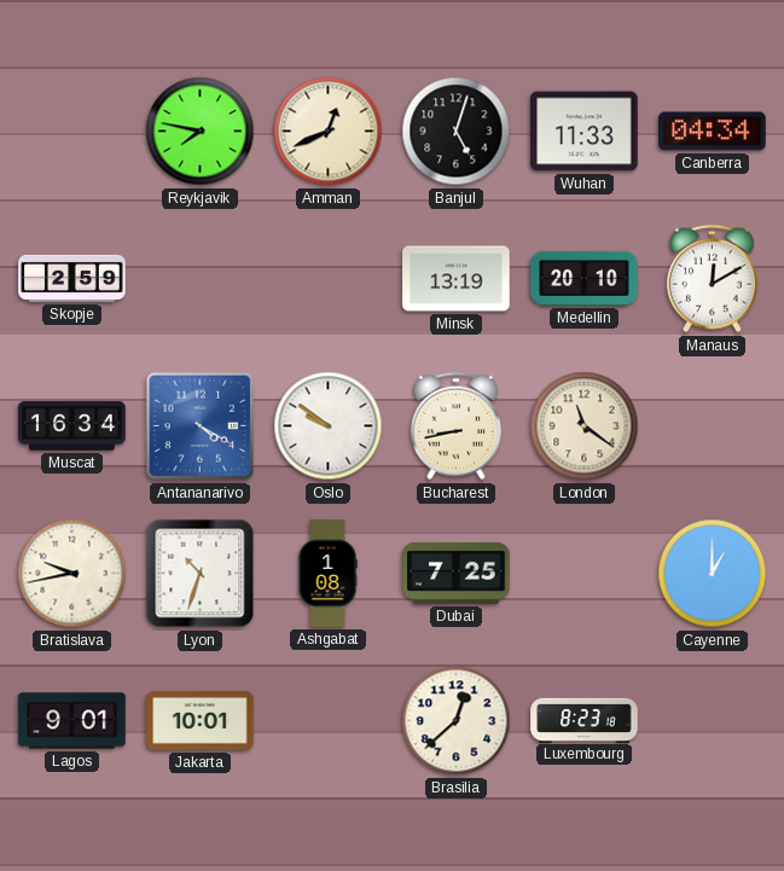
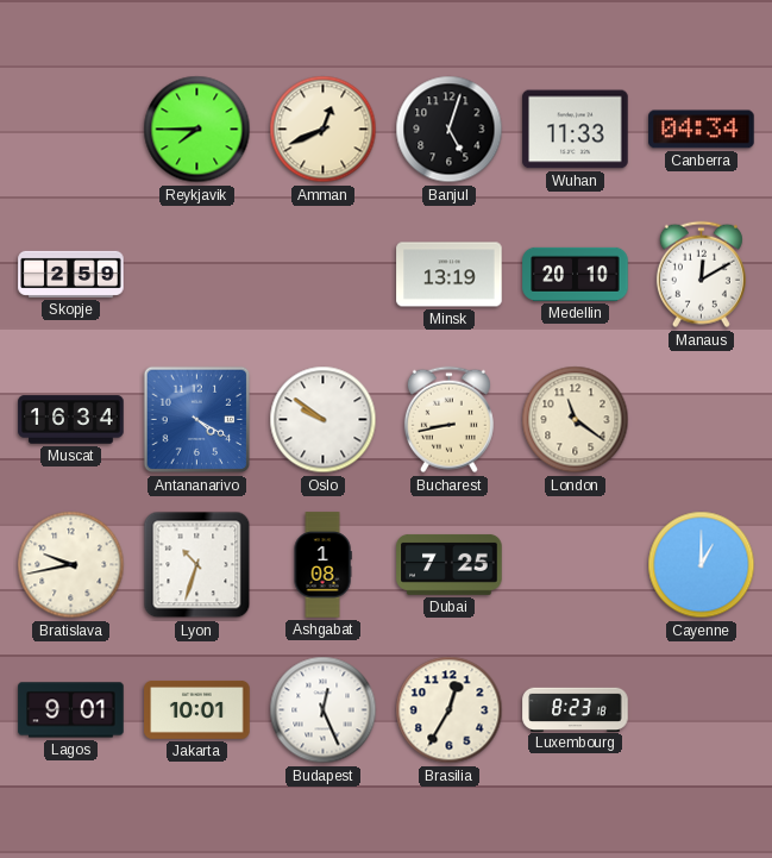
Reykjavik: 7:47 -> 7:45
Budapest: none -> 12:26
Brasilia: 12:38 -> 12:35
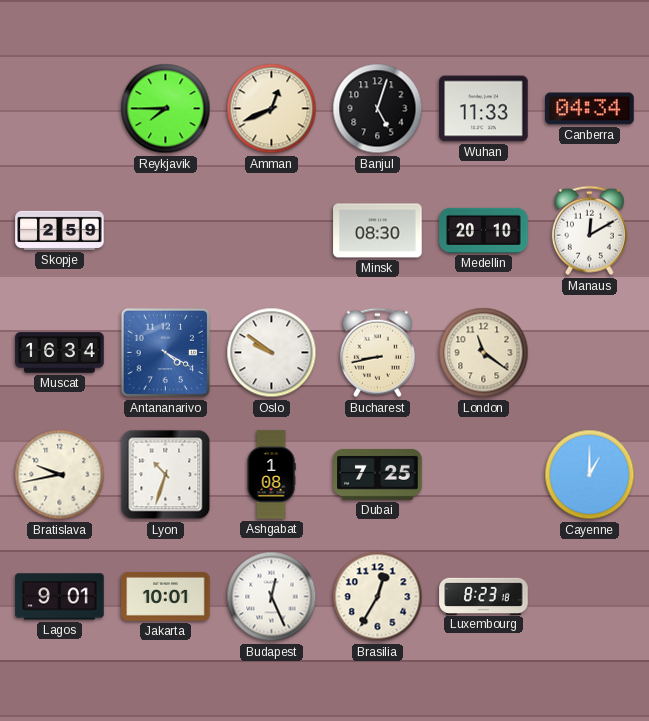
Minsk: 13:19 -> 08:30
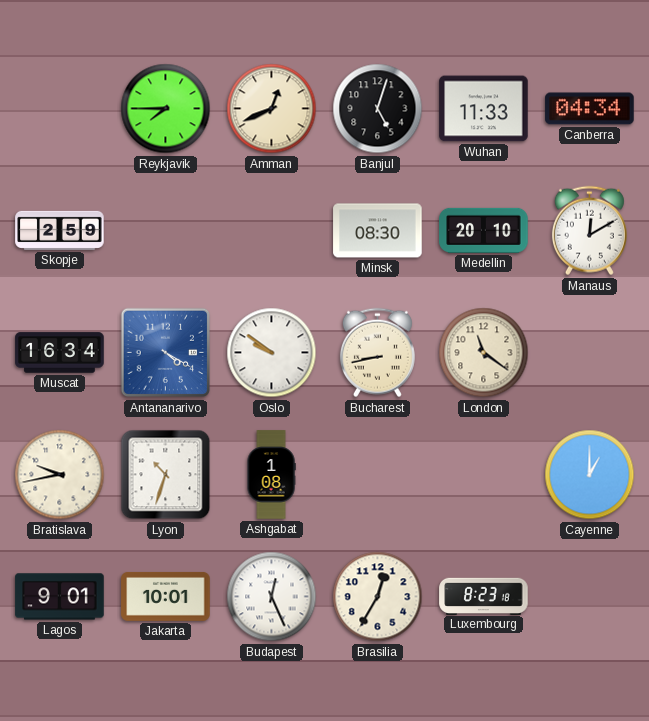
Dubai: 7:25 -> none
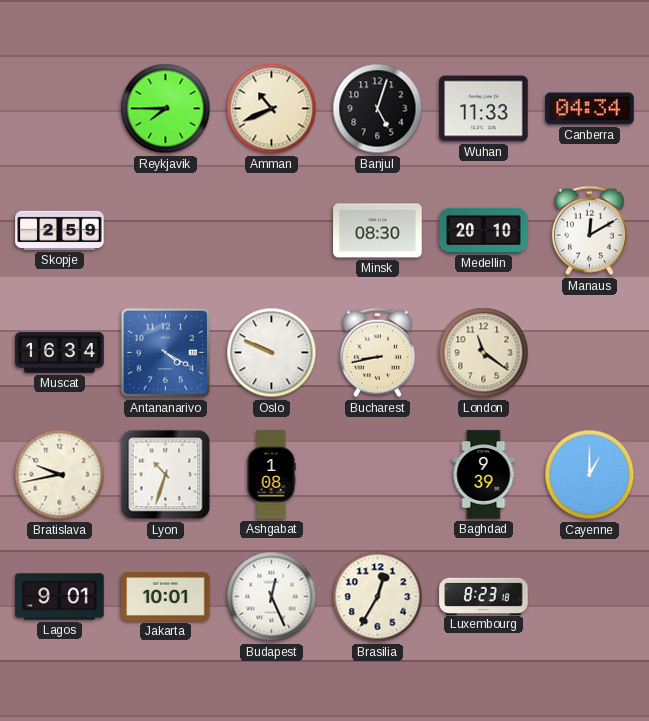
Amman: 12:41 -> 10:41
Oslo: 9:51 -> 9:49
Baghdad: none -> 9:39
